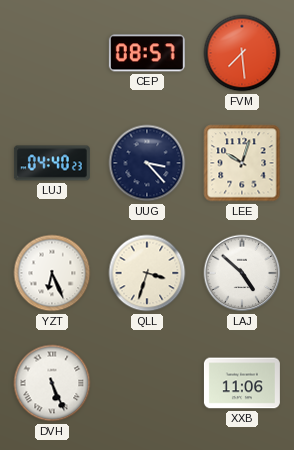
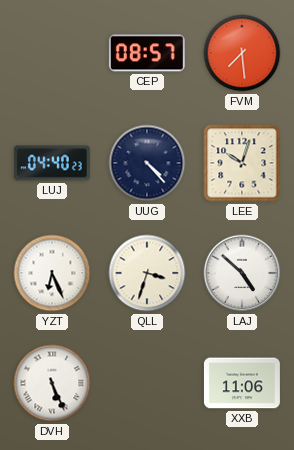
UUG: 3:23 -> 4:23
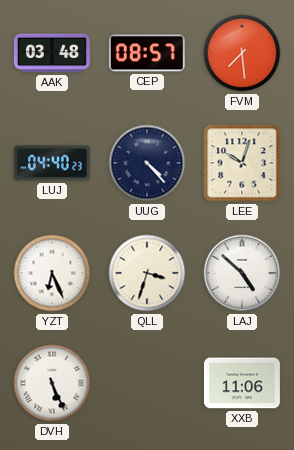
AAK: none -> 03:48
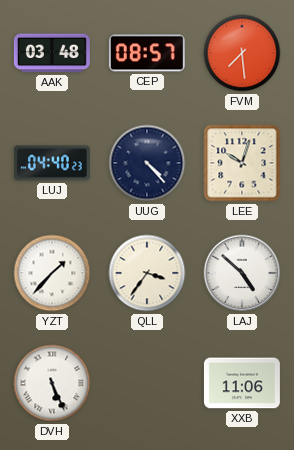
YZT: 6:26 -> 1:37
QLL: 3:33 -> 3:36
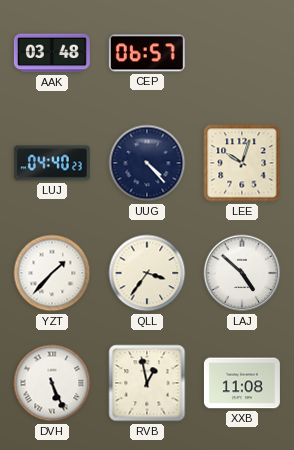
CEP: 08:57 -> 06:57
FVM: 7:29 -> none
RVB: none -> 12:58
XXB: 11:06 -> 11:08
